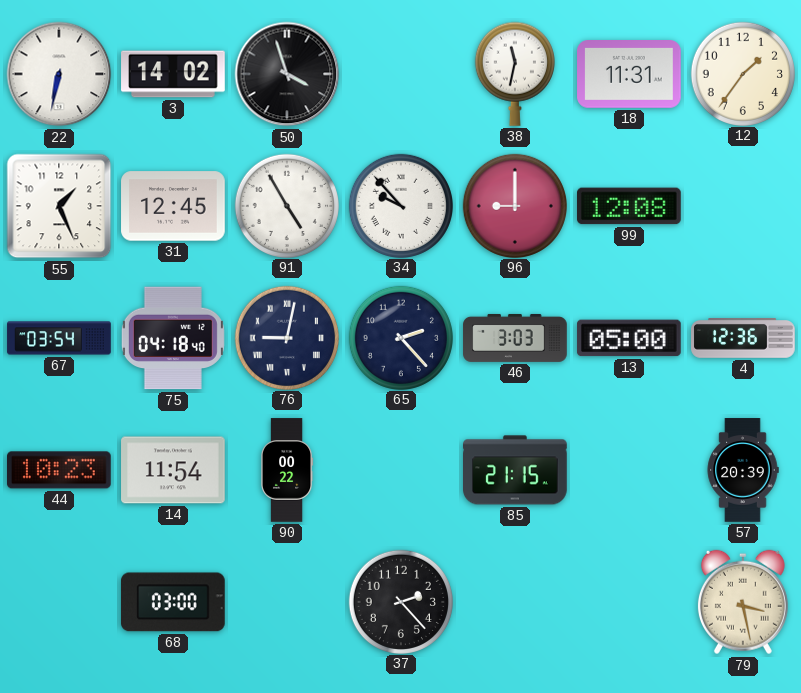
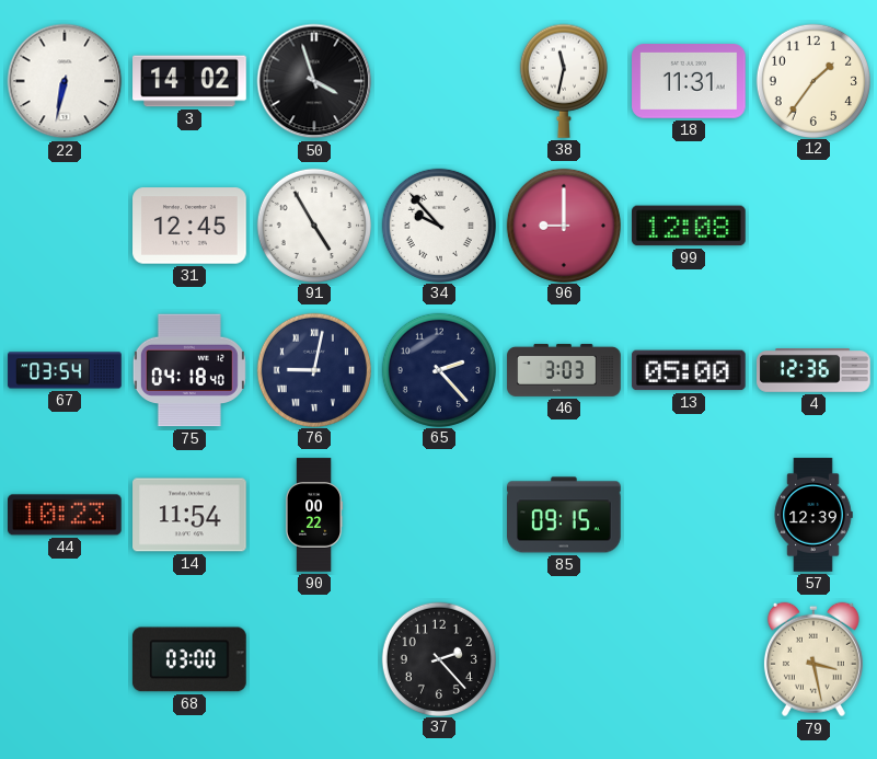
55: 1:26 -> none
85: 21:15 -> 09:15
57: 20:39 -> 12:39
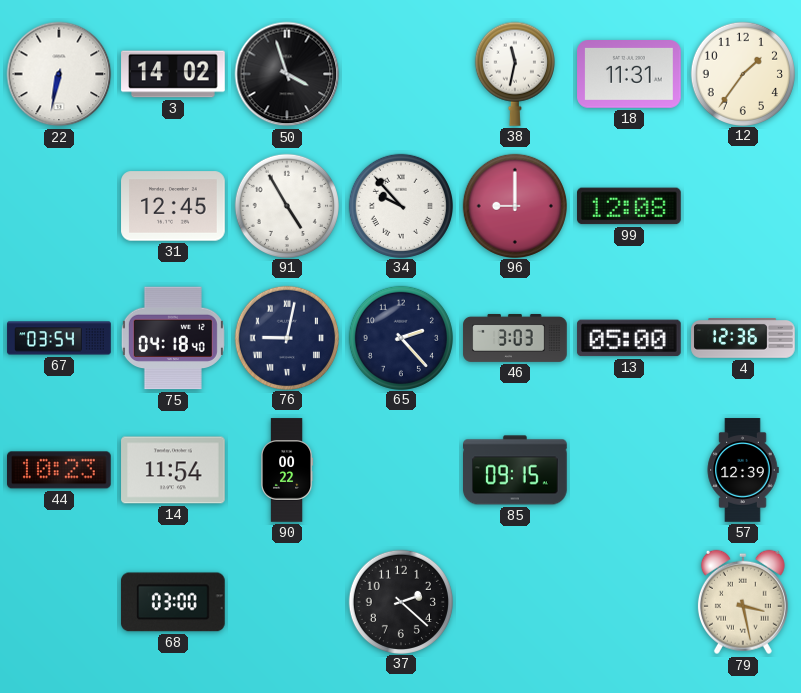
37: 2:23 -> 2:22
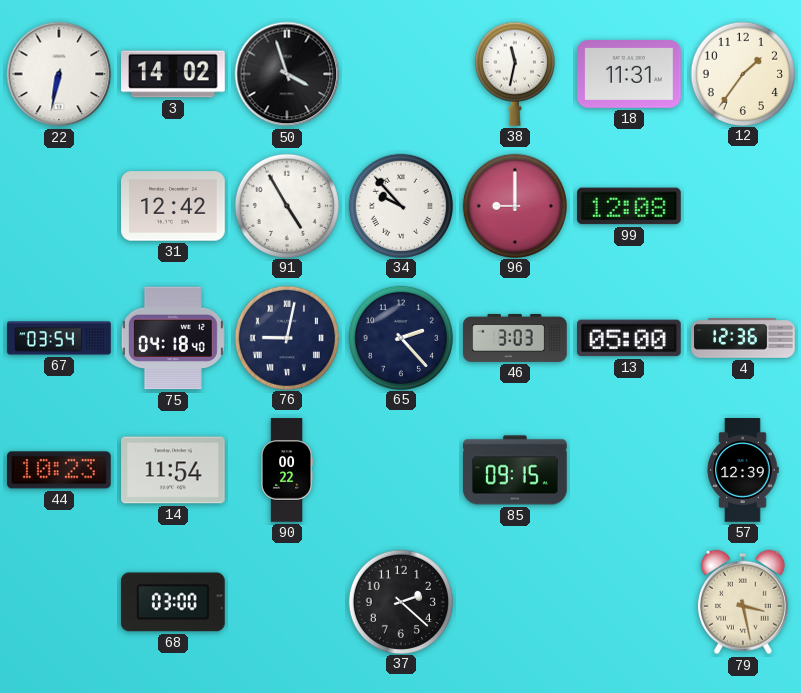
31: 12:45 -> 12:42
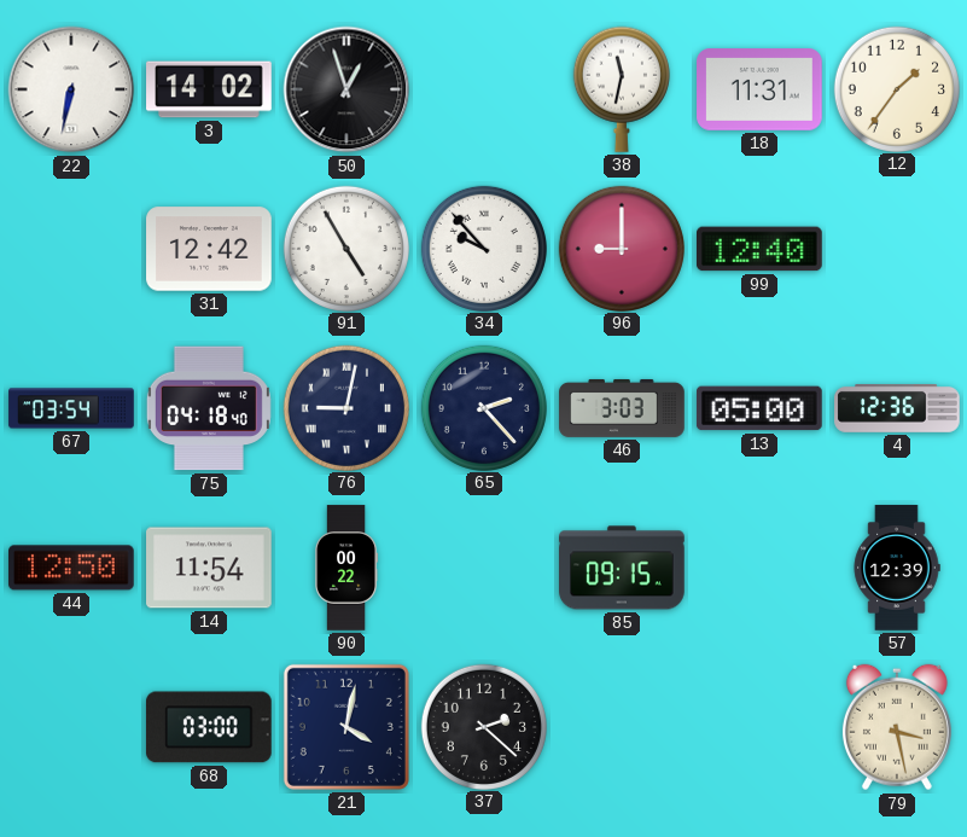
50: 3:57 -> 12:57
99: 12:08 -> 12:40
44: 10:23 -> 12:50
21: none -> 4:02
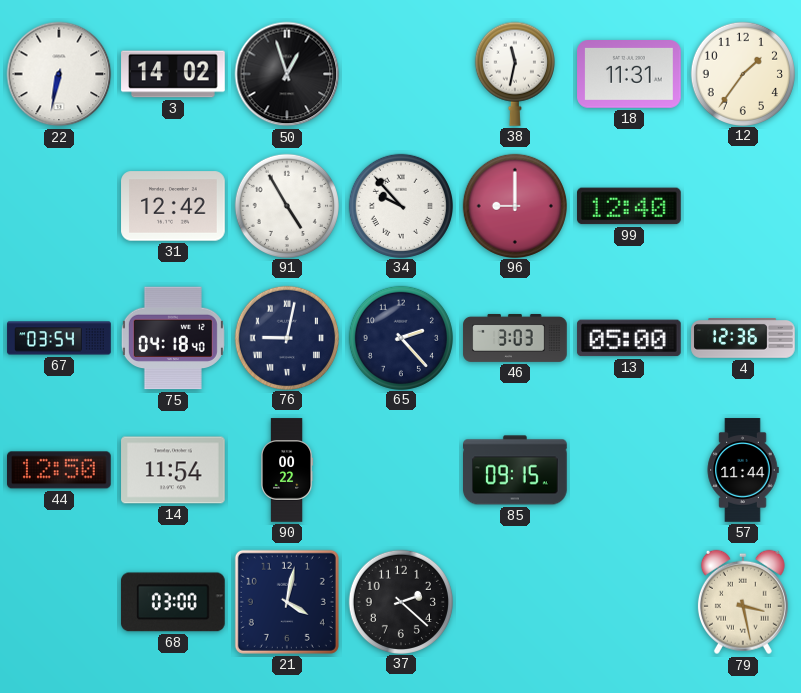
57: 12:39 -> 11:44
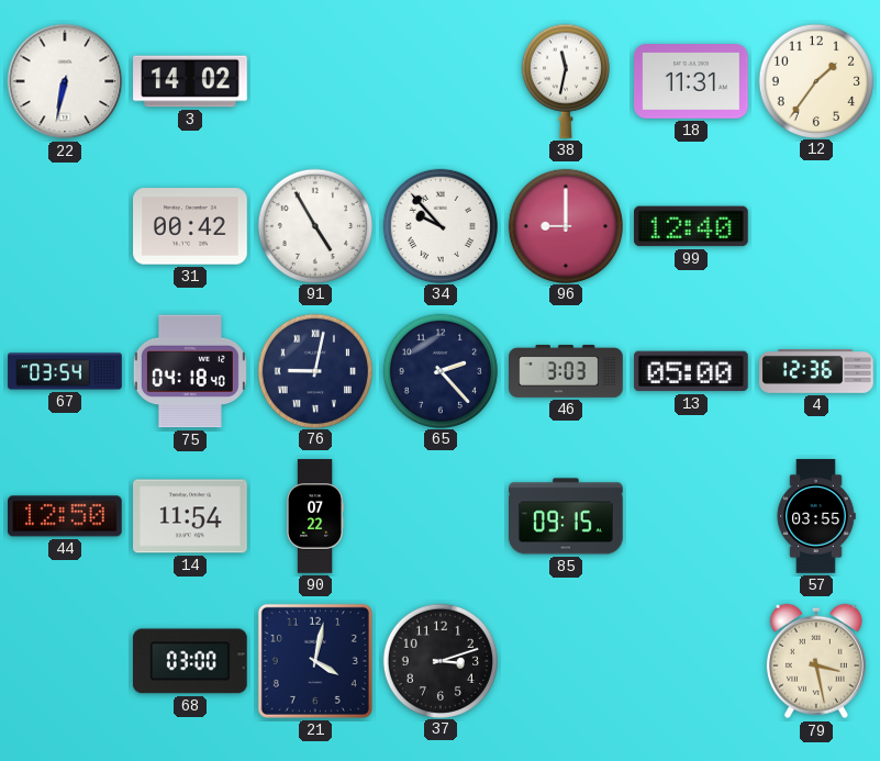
50: 12:57 -> none
31: 12:42 -> 00:42
90: 00:22 -> 07:22
57: 11:44 -> 03:55
37: 2:22 -> 3:12
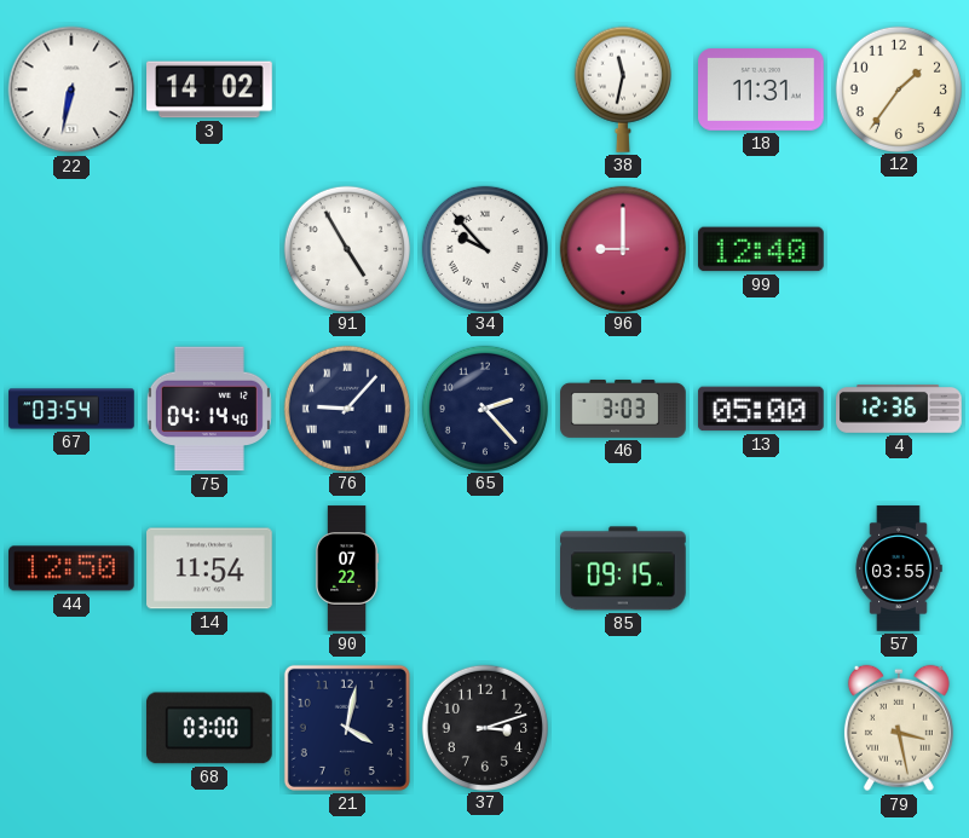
31: 00:42 -> none
75: 04:18 -> 04:14
76: 9:02 -> 9:07
